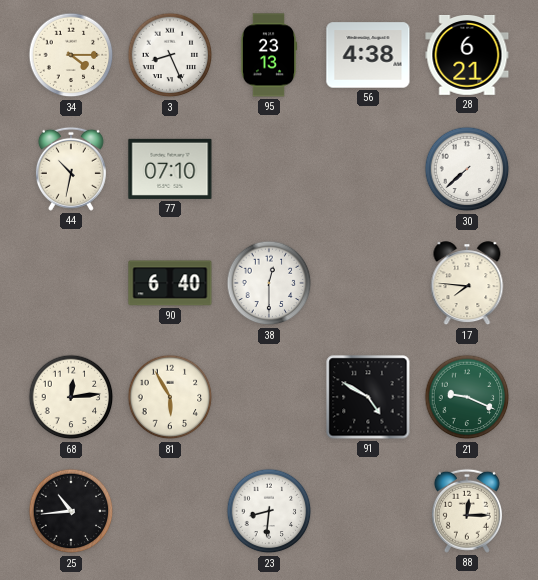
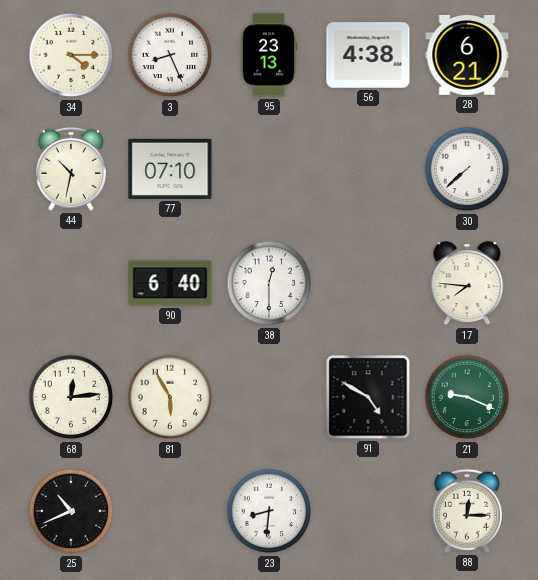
25: 10:44 -> 10:41
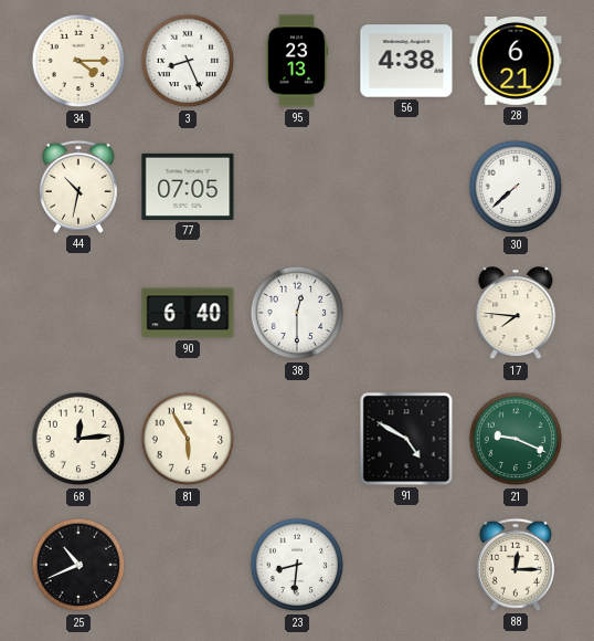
77: 07:10 -> 07:05
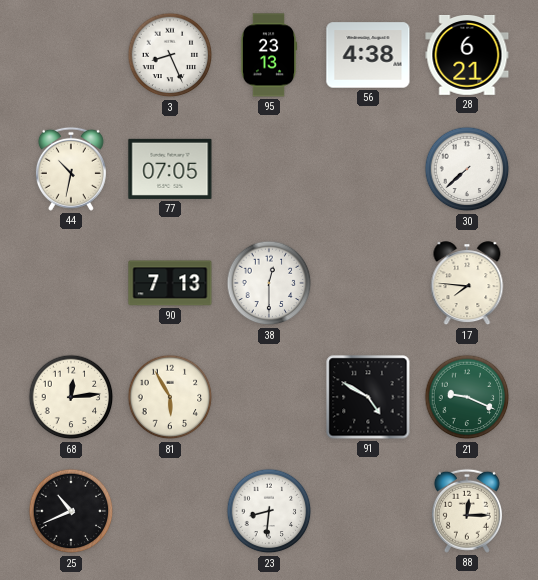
34: 4:15 -> none
90: 6:40 -> 7:13
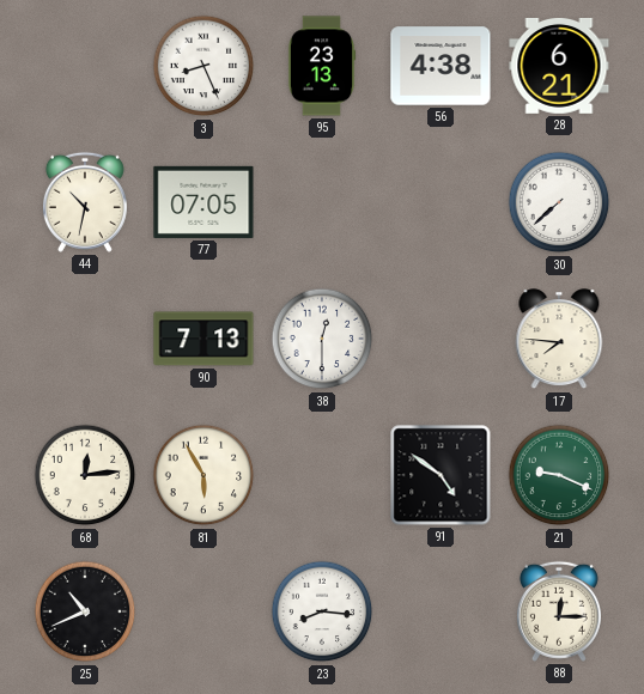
91: 4:50 -> 4:51
23: 8:31 -> 8:16
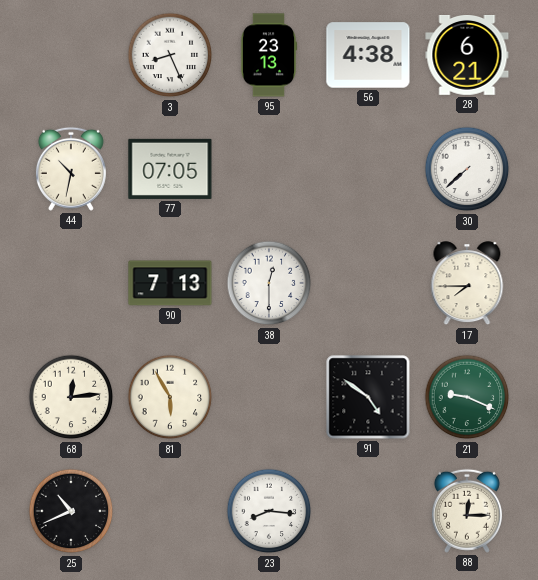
17: 7:46 -> 7:45
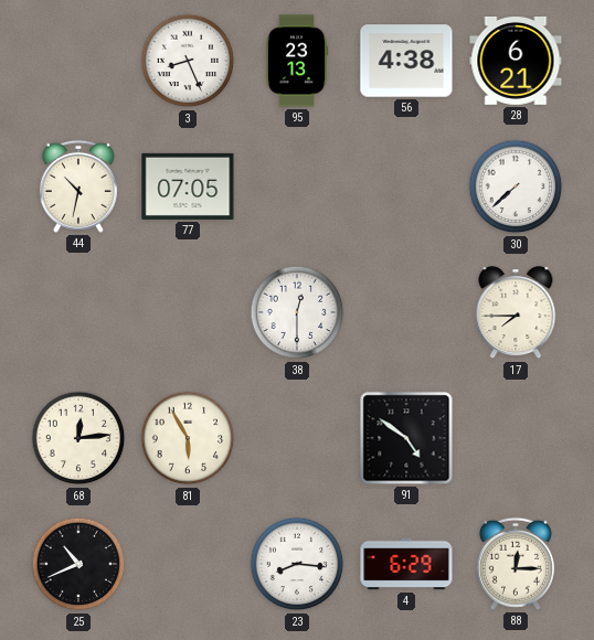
90: 7:13 -> none
21: 9:19 -> none
4: none -> 6:29
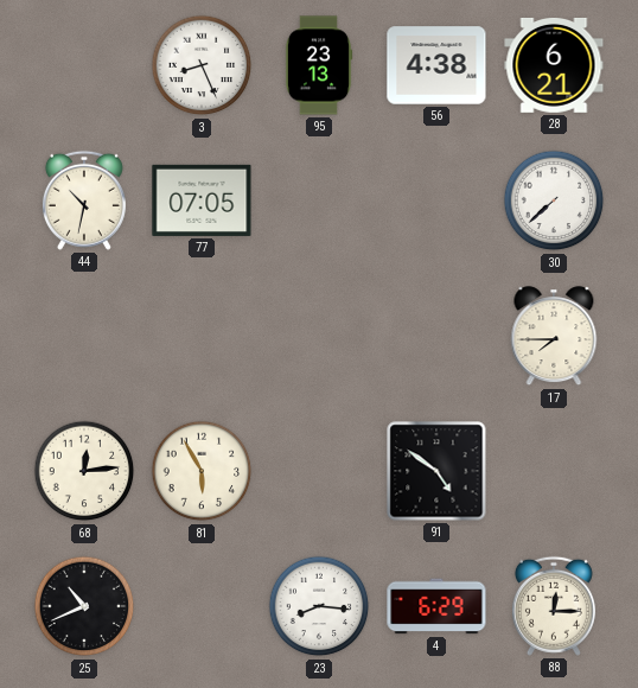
38: 12:30 -> none
